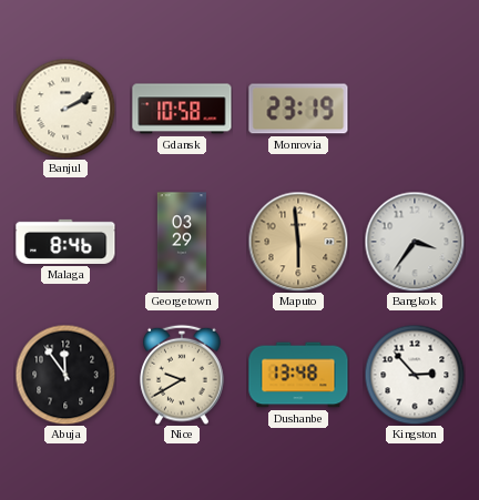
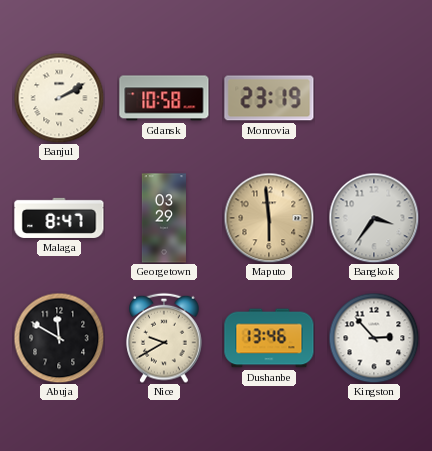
Malaga: 8:46 -> 8:47
Abuja: 11:54 -> 11:50
Dushanbe: 13:48 -> 13:46
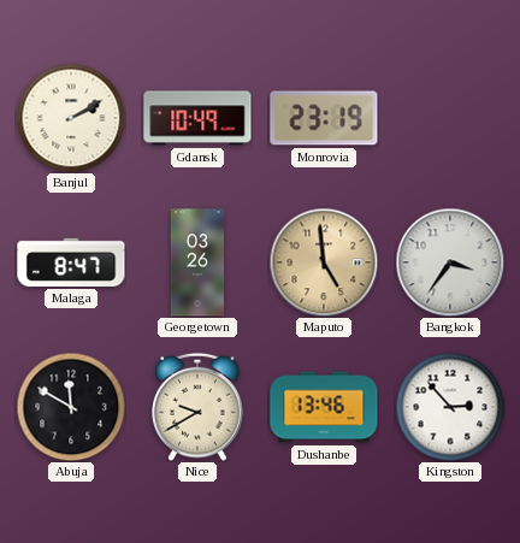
Gdansk: 10:58 -> 10:49
Georgetown: 03:29 -> 03:26
Maputo: 5:59 -> 4:59
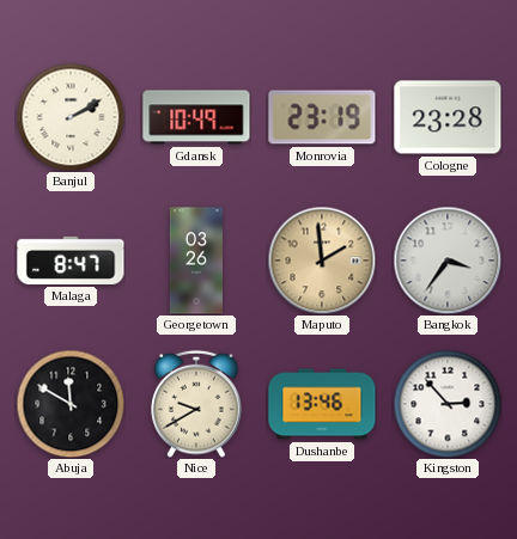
Cologne: none -> 23:28
Maputo: 4:59 -> 1:59
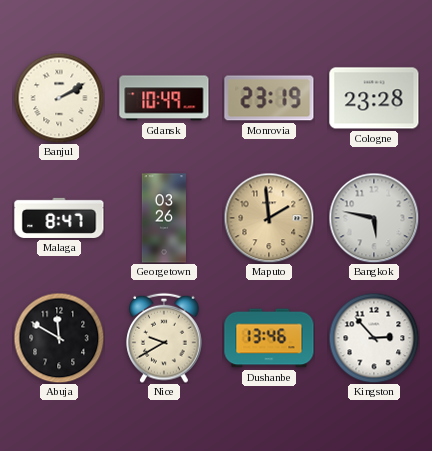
Bangkok: 3:36 -> 5:47
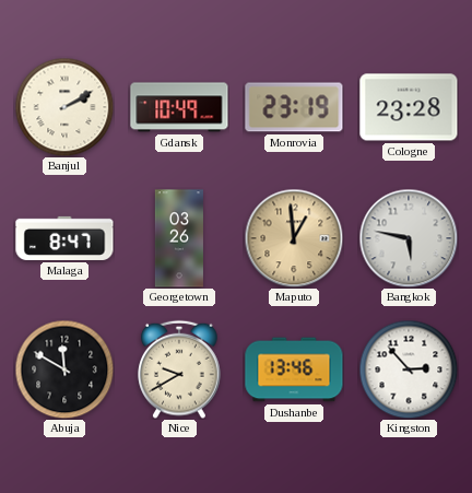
Maputo: 1:59 -> 12:59
